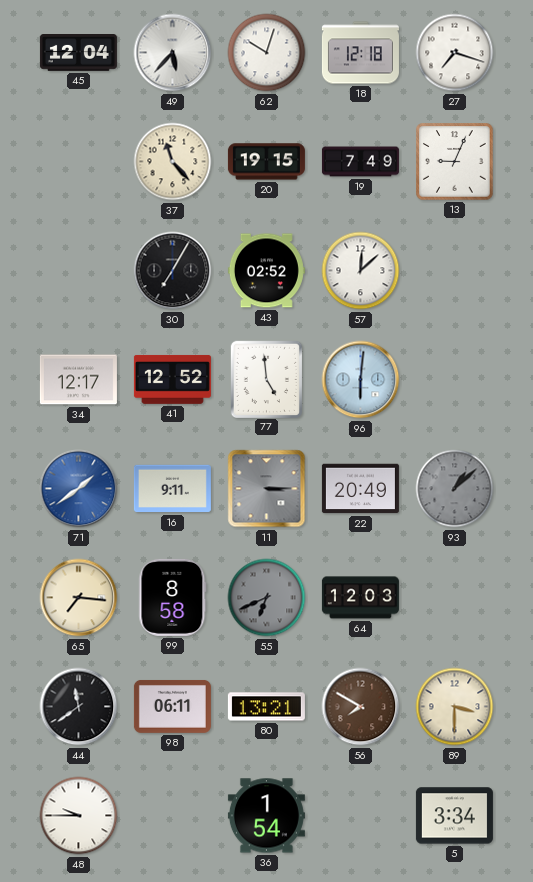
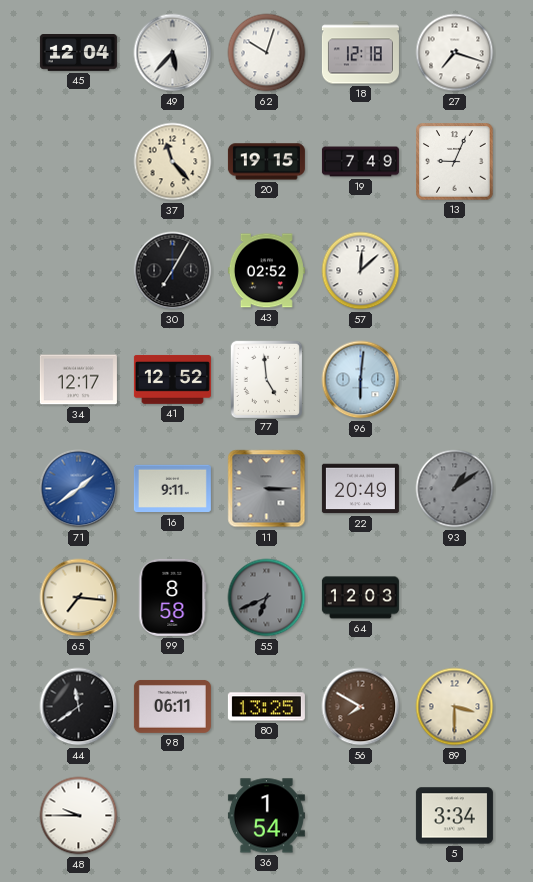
93: 1:08 -> 1:09
80: 13:21 -> 13:25
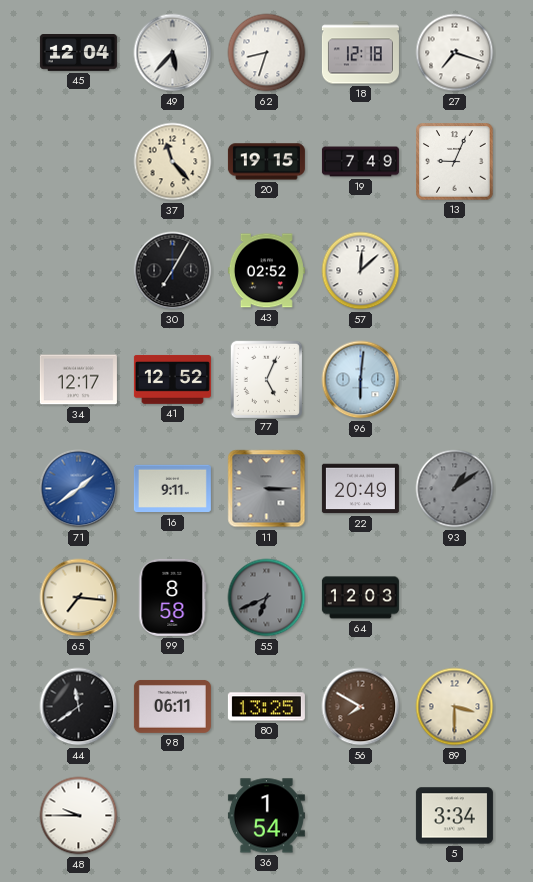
62: 10:03 -> 8:33
77: 4:59 -> 5:04
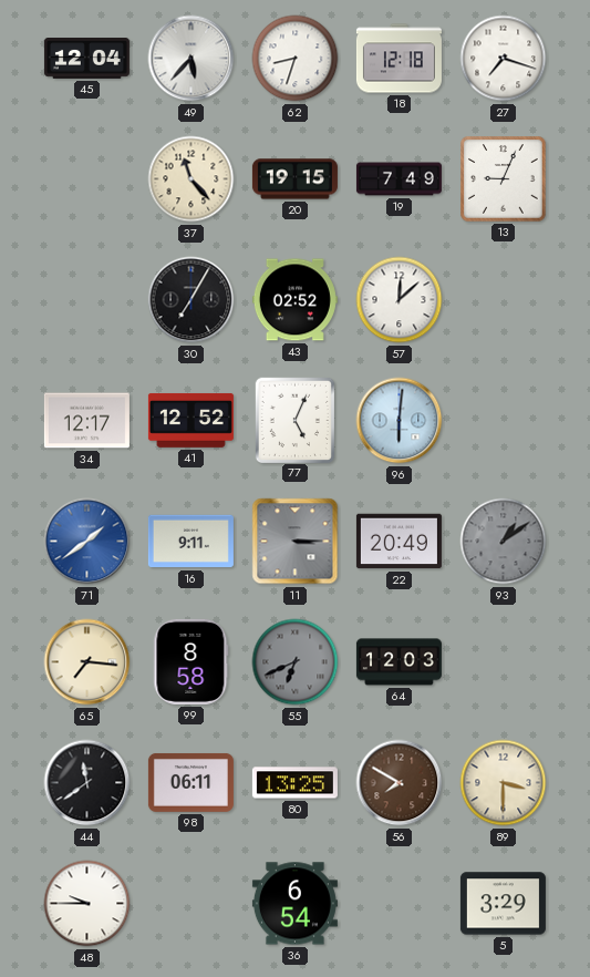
36: 1:54 -> 6:54
5: 3:34 -> 3:29
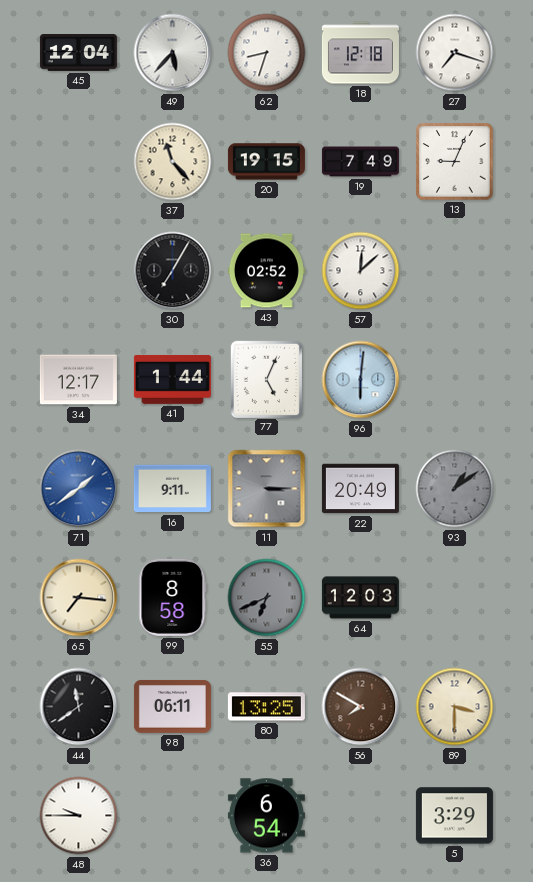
41: 12:52 -> 1:44
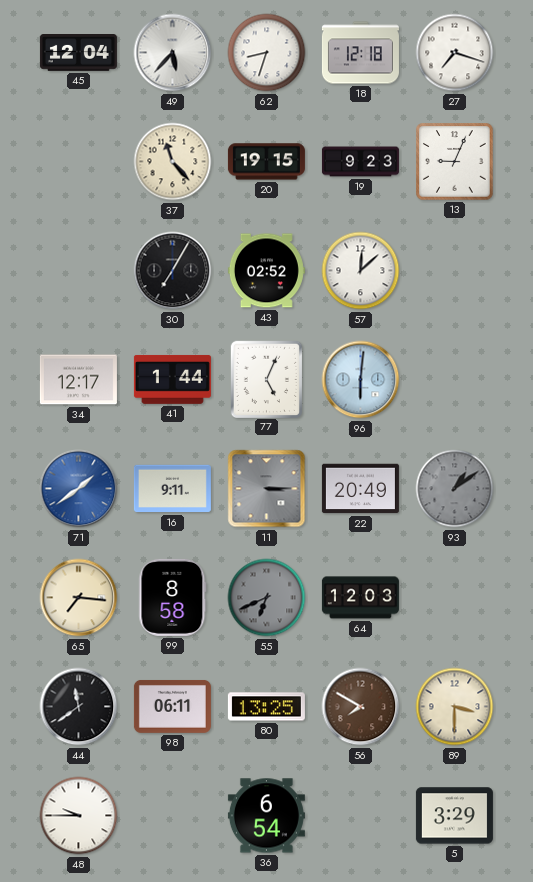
19: 7:49 -> 9:23
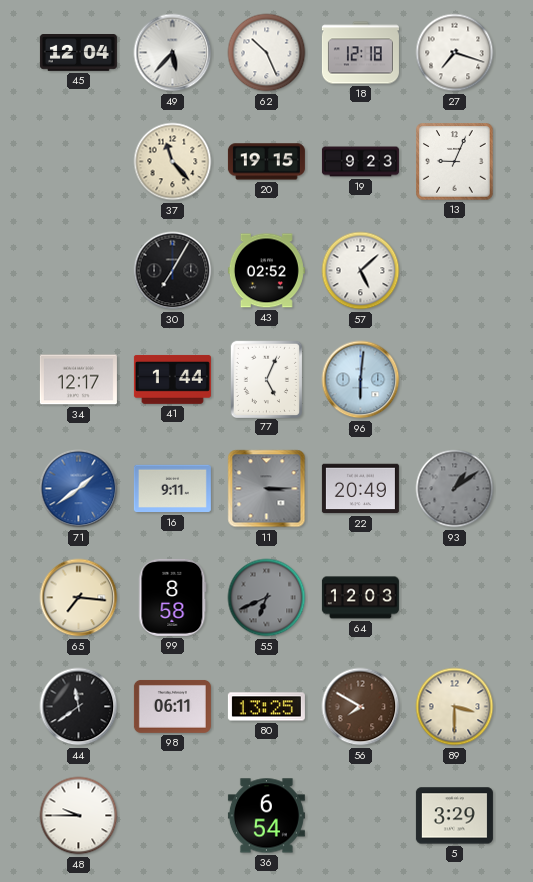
62: 8:33 -> 10:26
57: 12:08 -> 5:08
